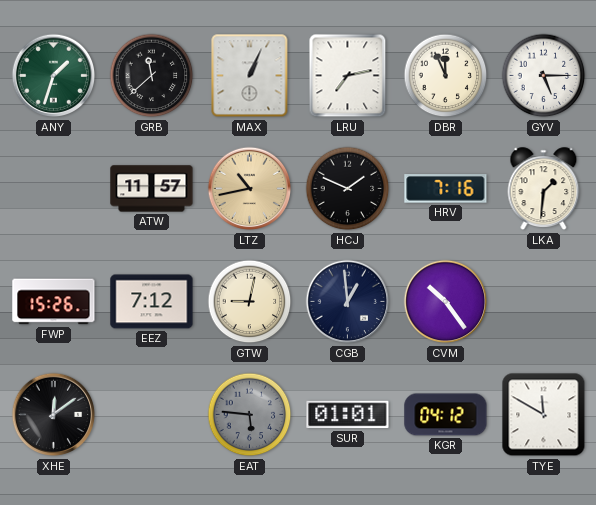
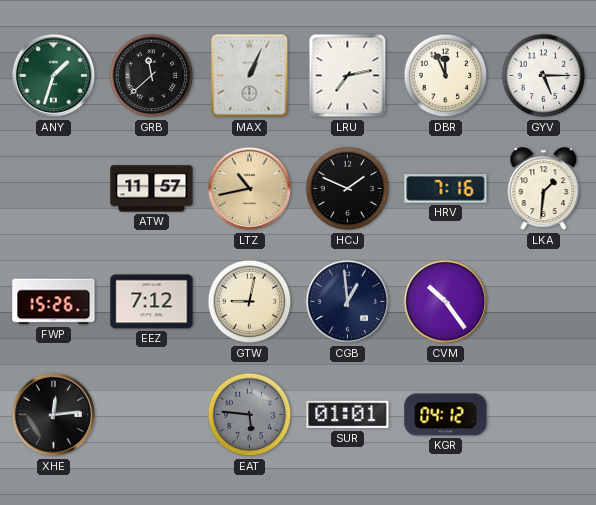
XHE: 12:09 -> 12:14
TYE: 11:50 -> none
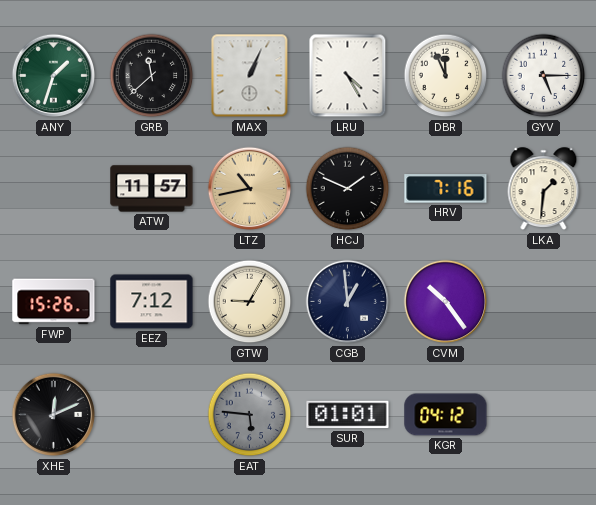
LRU: 7:13 -> 4:25
GTW: 9:02 -> 9:05
XHE: 12:14 -> 12:11
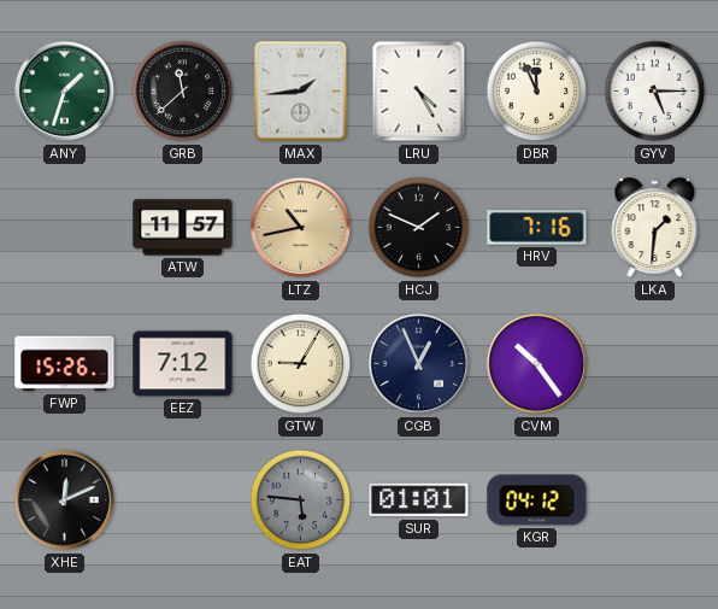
MAX: 1:04 -> 1:44
CGB: 12:59 -> 12:56
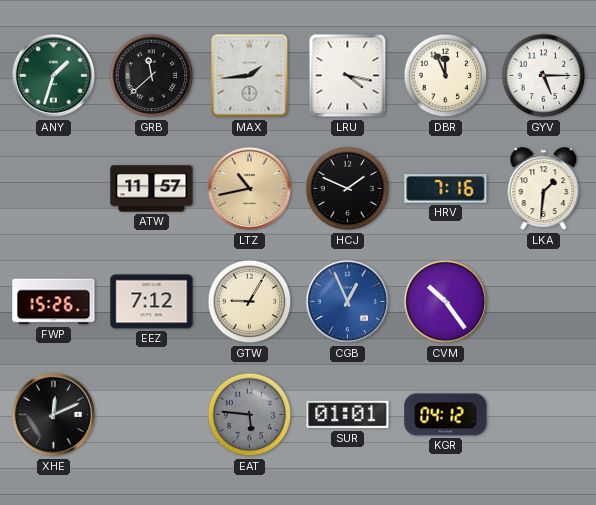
LRU: 4:25 -> 4:17
CGB dial: navy -> blue
